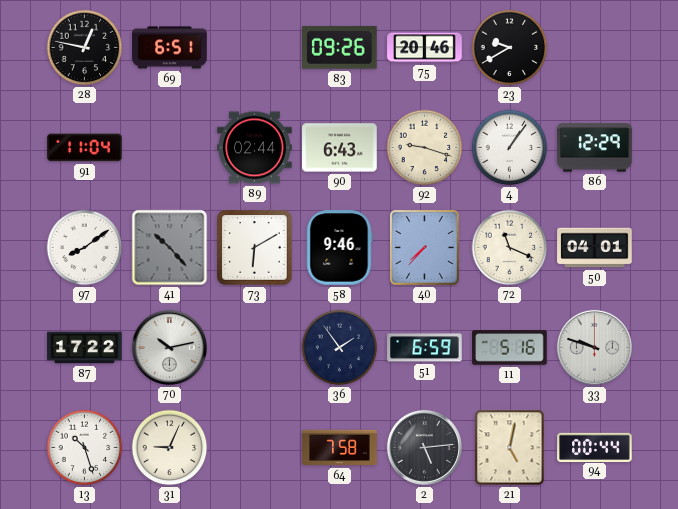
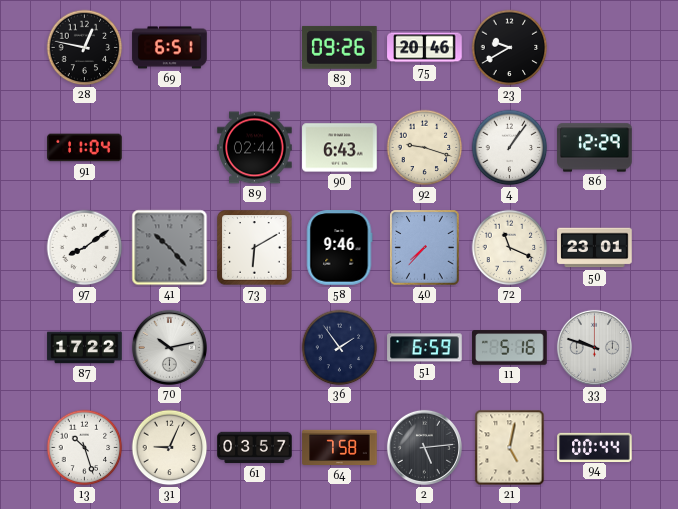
50: 04:01 -> 23:01
61: none -> 03:57
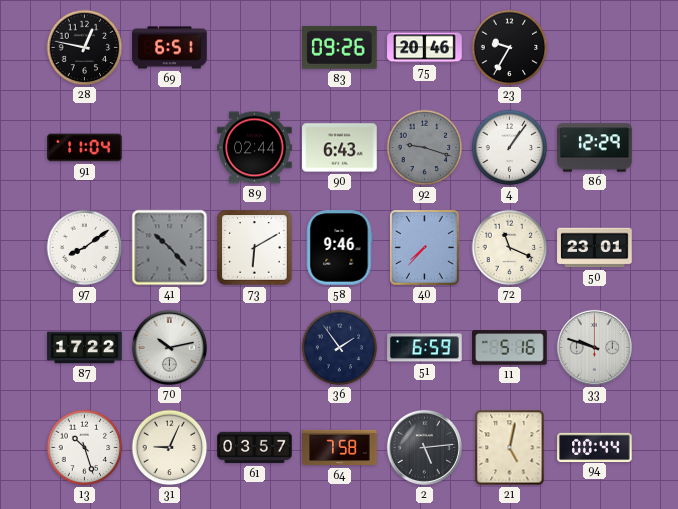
23: 9:40 -> 9:35
92 dial: cream -> grey
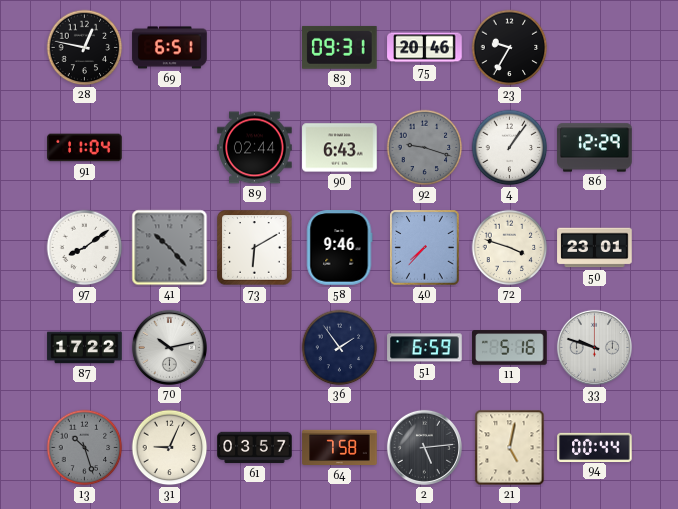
83: 09:26 -> 09:31
72: 11:19 -> 3:48
13 dial: white -> grey
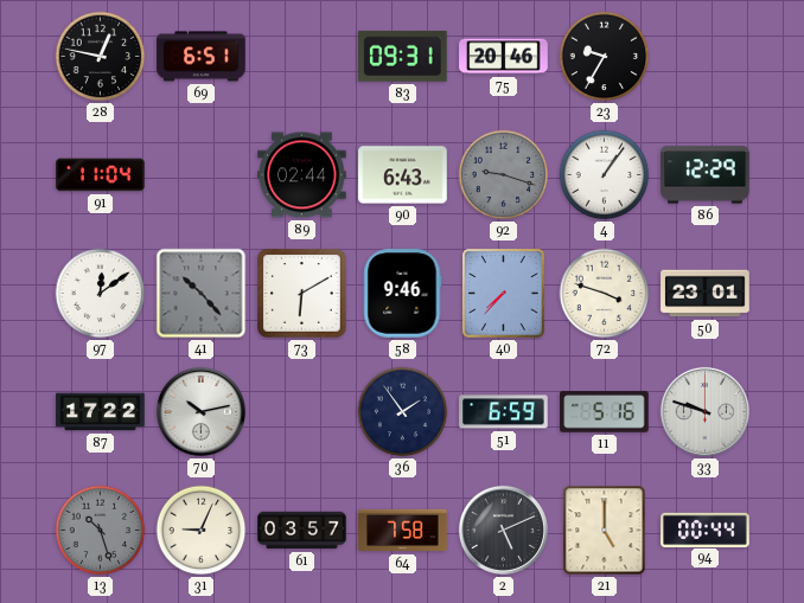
97: 8:09 -> 12:09
2: 5:14 -> 5:11
21: 5:02 -> 5:00
